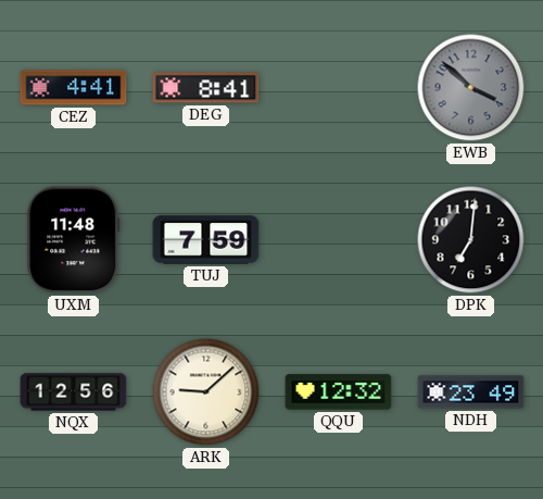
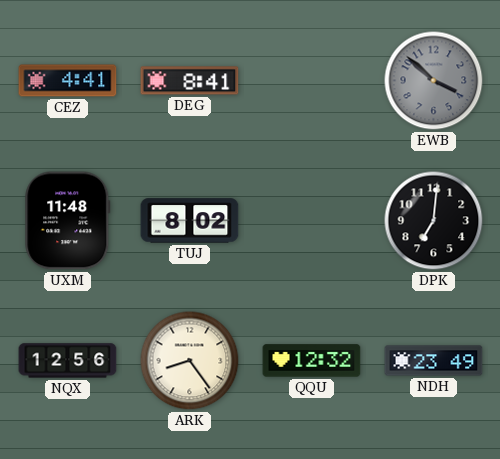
TUJ: 7:59 -> 8:02
ARK: 9:08 -> 8:24
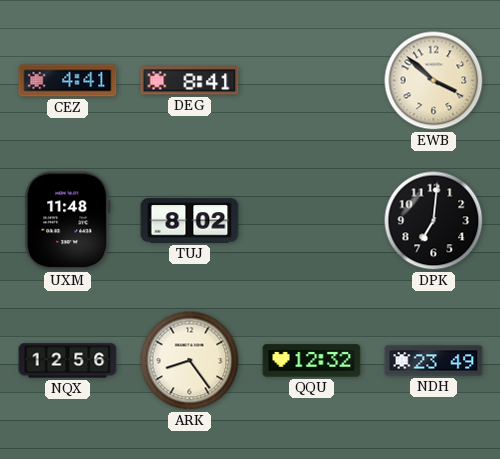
EWB dial: grey -> cream
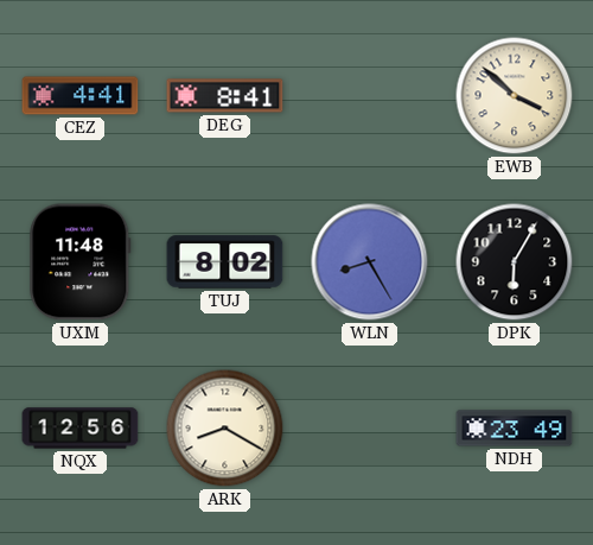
WLN: none -> 8:25
DPK: 7:01 -> 6:05
ARK: 8:24 -> 8:20
QQU: 12:32 -> none
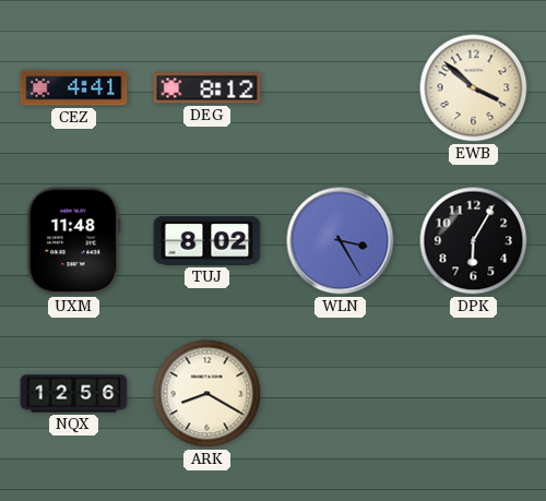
DEG: 8:41 -> 8:12
WLN: 8:25 -> 3:25
NDH: 23:49 -> none
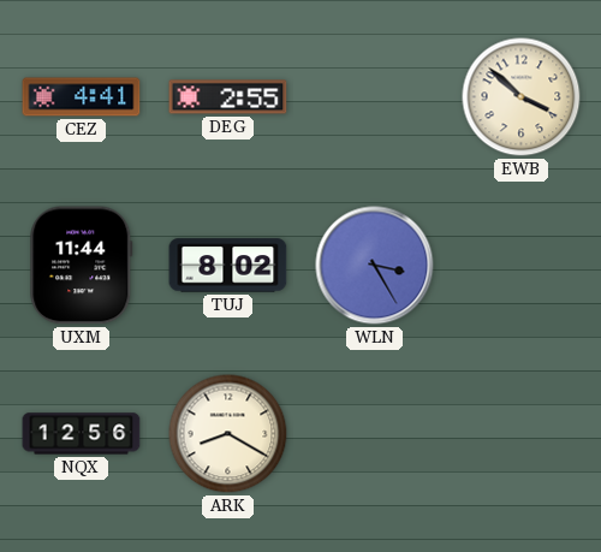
DEG: 8:12 -> 2:55
UXM: 11:48 -> 11:44
DPK: 6:05 -> none
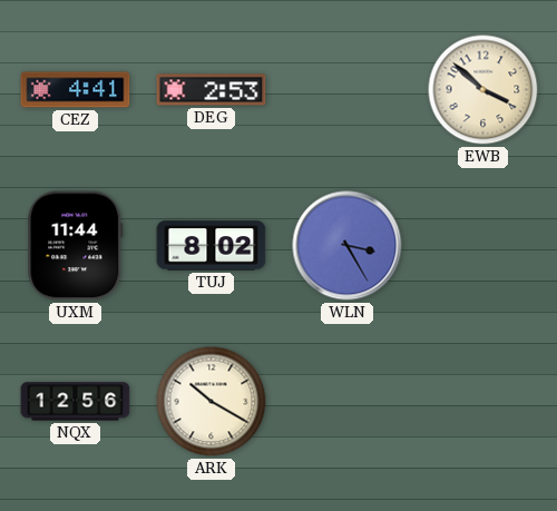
DEG: 2:55 -> 2:53
ARK: 8:20 -> 10:20
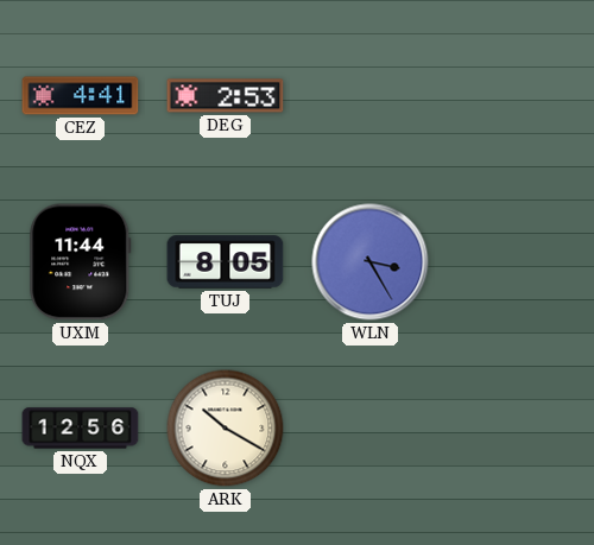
EWB: 3:52 -> none
TUJ: 8:02 -> 8:05
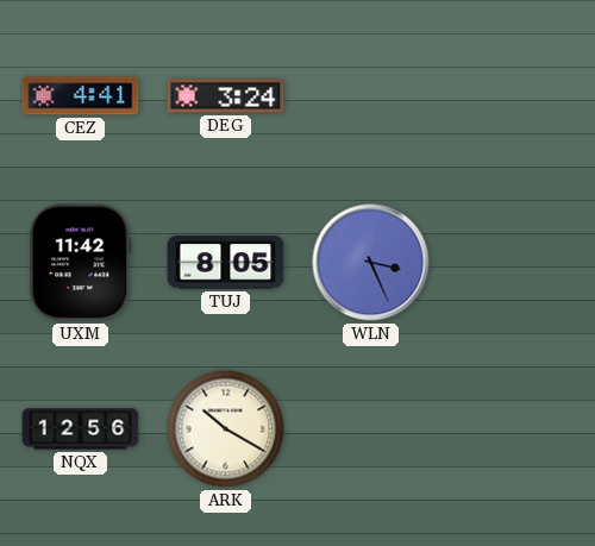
DEG: 2:53 -> 3:24
UXM: 11:44 -> 11:42
WLN: 3:25 -> 3:26
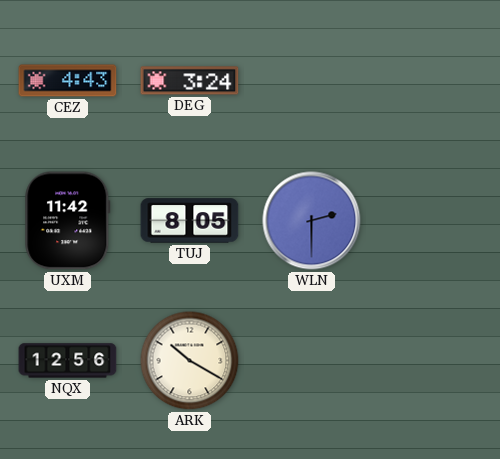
CEZ: 4:41 -> 4:43
WLN: 3:26 -> 2:30
